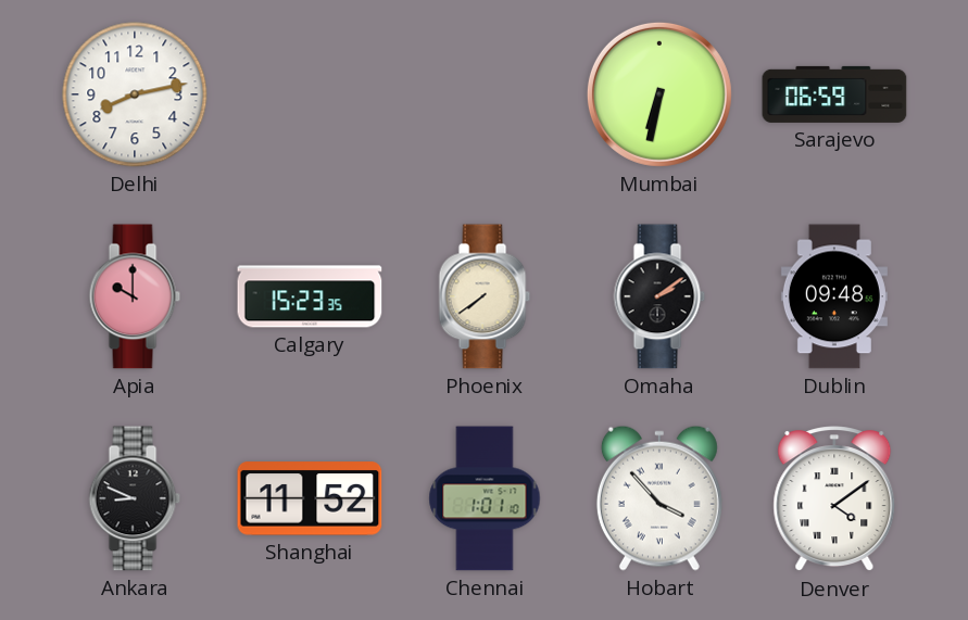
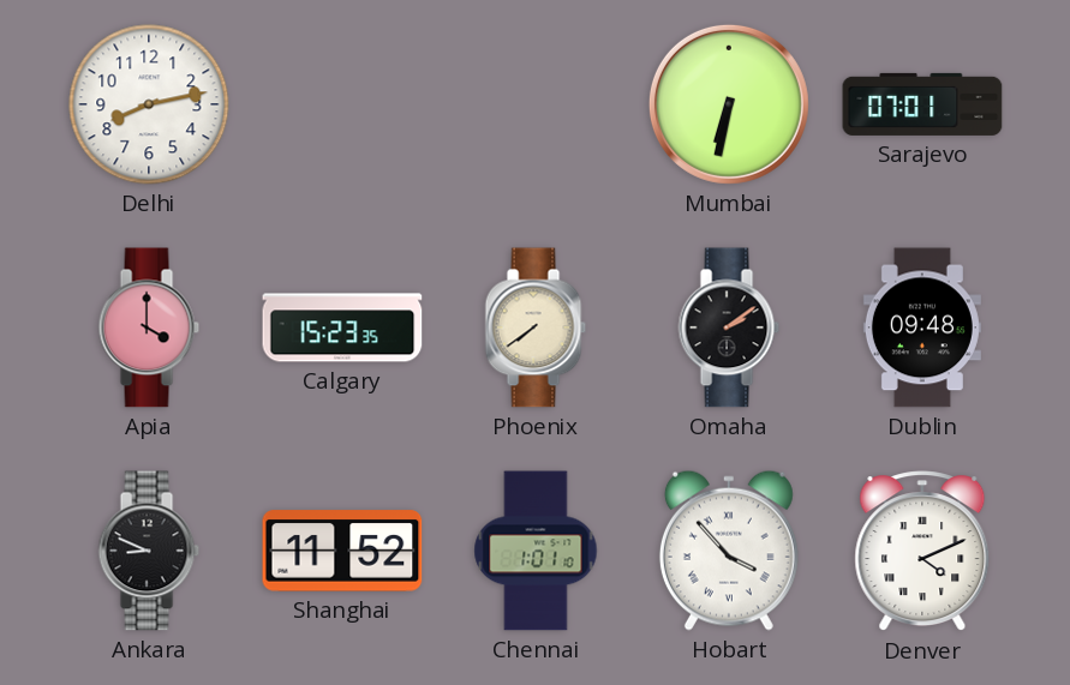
Sarajevo: 06:59 -> 07:01
Apia: 10:00 -> 4:00
Denver: 4:09 -> 4:11
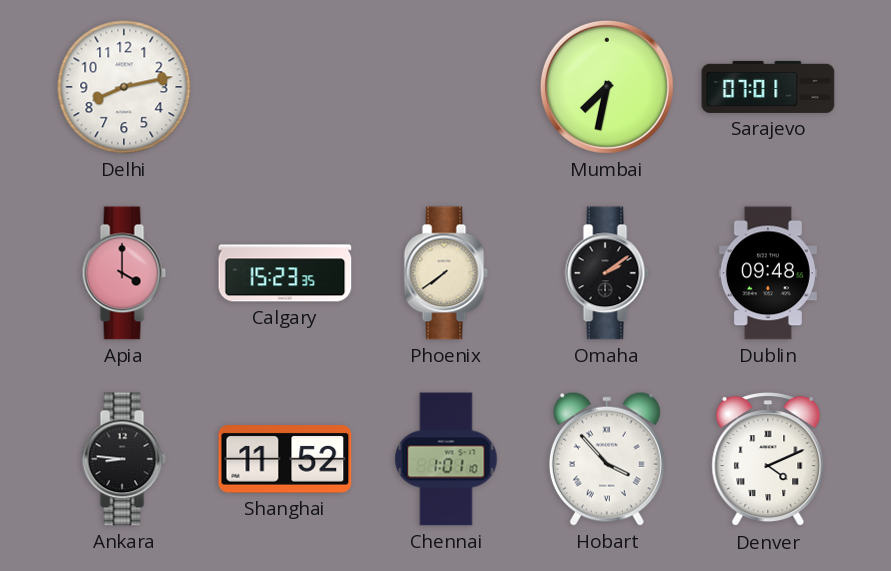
Mumbai: 6:32 -> 7:32
Ankara: 8:49 -> 8:46
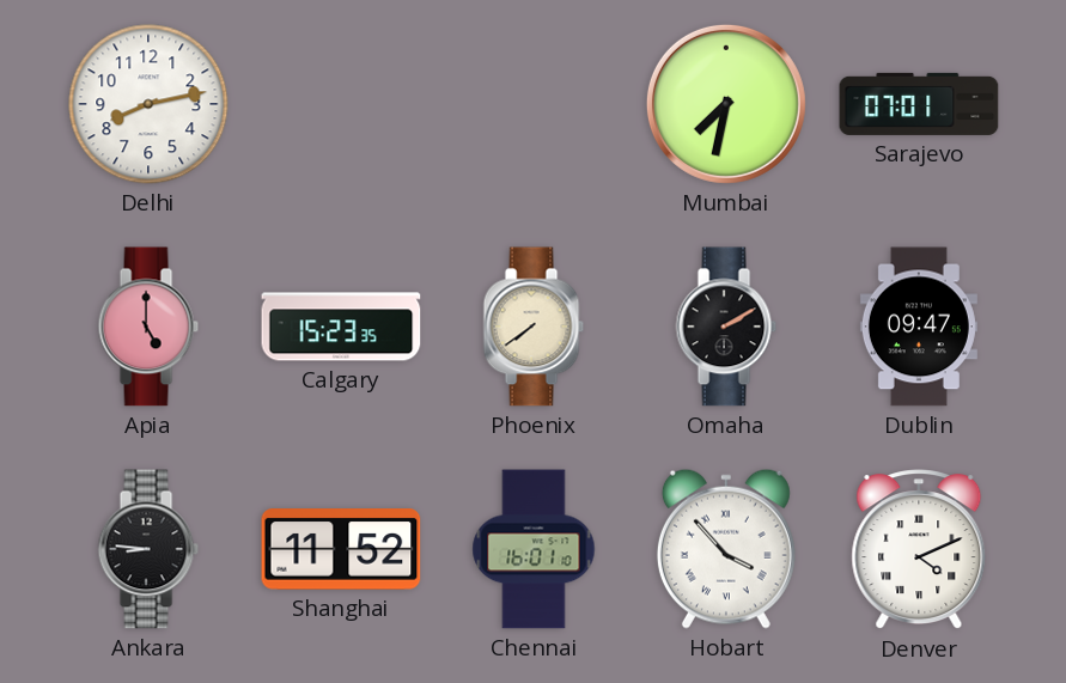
Apia: 4:00 -> 5:00
Omaha: 2:09 -> 2:10
Dublin: 09:48 -> 09:47
Chennai: 1:01 -> 16:01
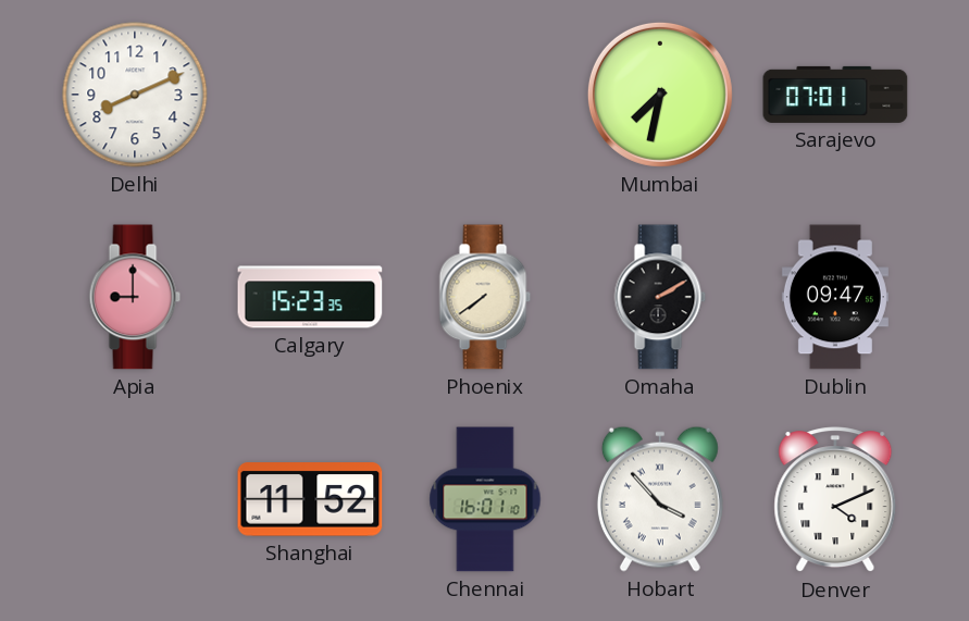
Delhi: 8:13 -> 8:11
Apia: 5:00 -> 9:00
Ankara: 8:46 -> none
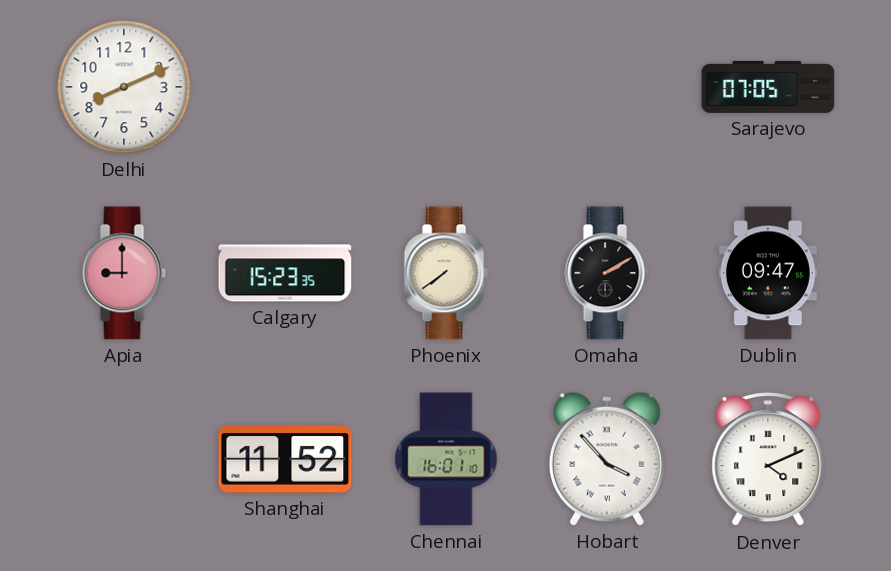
Mumbai: 7:32 -> none
Sarajevo: 07:01 -> 07:05
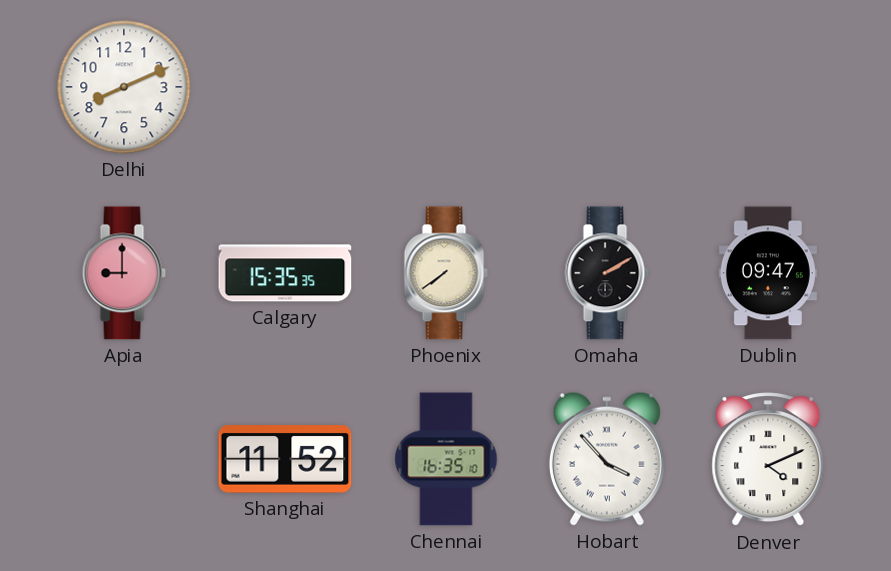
Sarajevo: 07:05 -> none
Calgary: 15:23 -> 15:35
Chennai: 16:01 -> 16:35
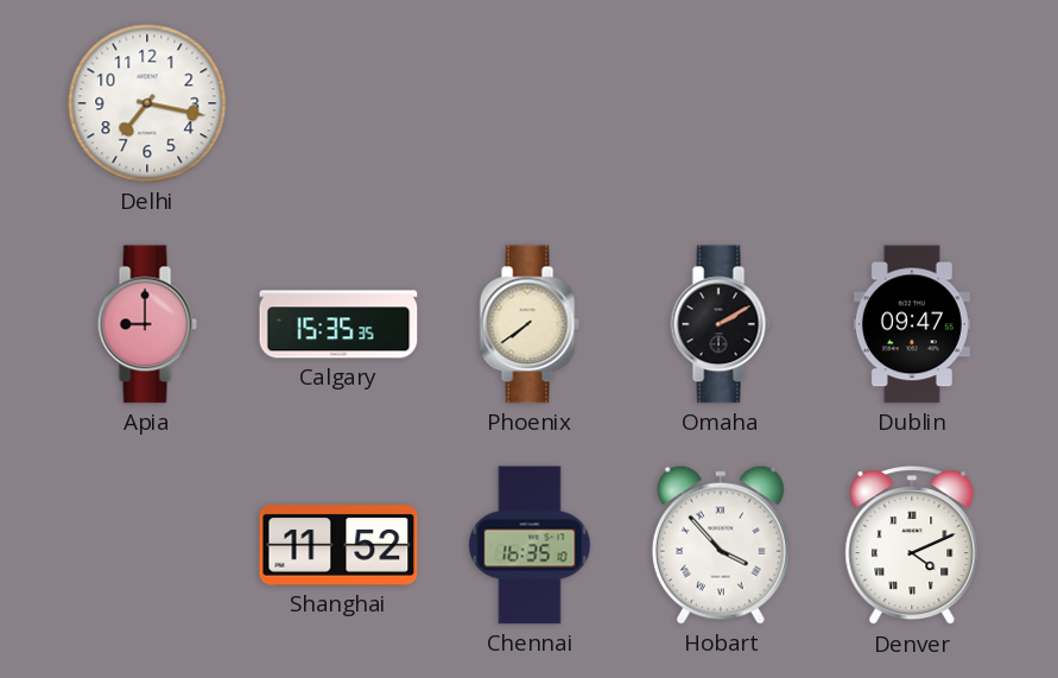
Delhi: 8:11 -> 7:17
